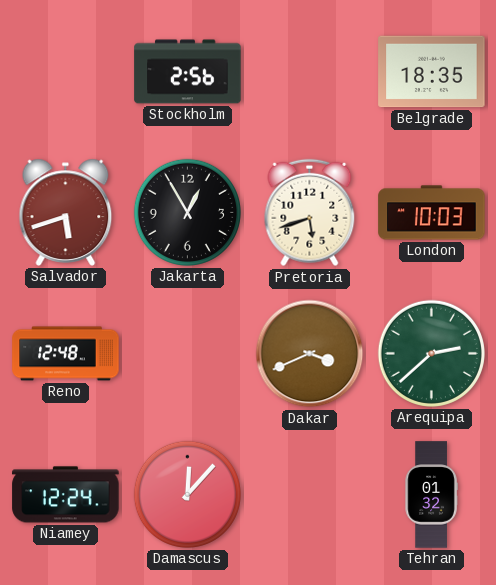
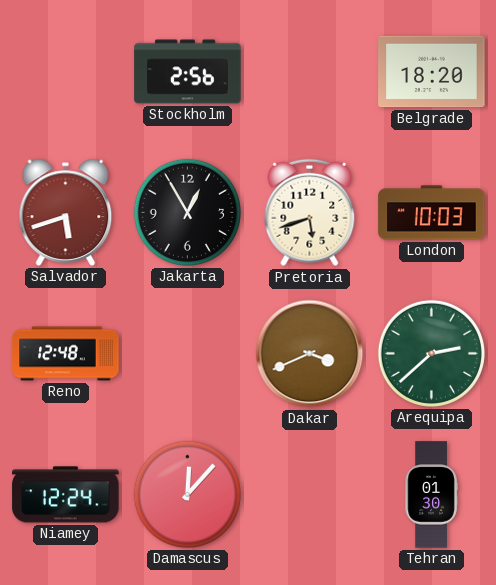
Belgrade: 18:35 -> 18:20
Tehran: 01:32 -> 01:30
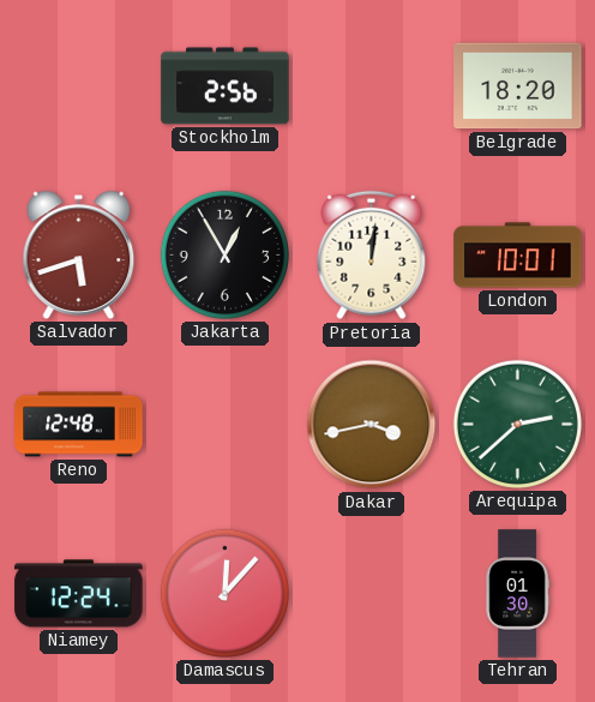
Pretoria: 5:42 -> 12:01
London: 10:03 -> 10:01
Dakar: 3:41 -> 3:43
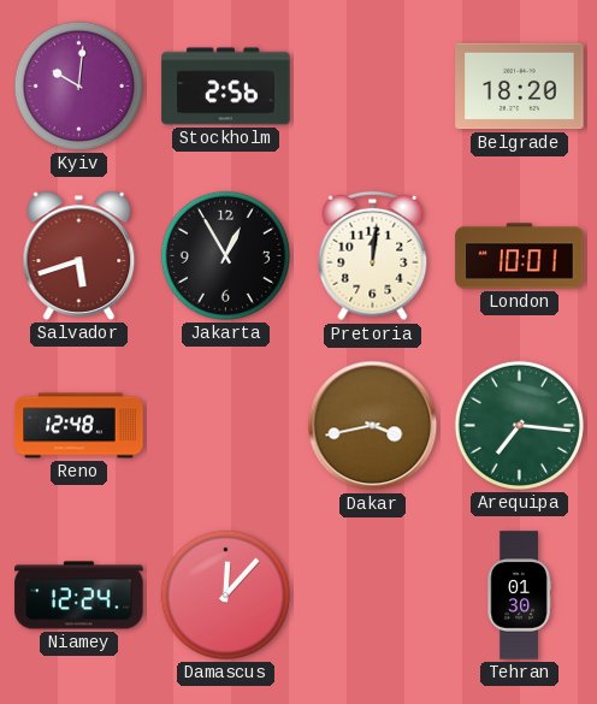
Kyiv: none -> 10:01
Arequipa: 2:38 -> 7:16
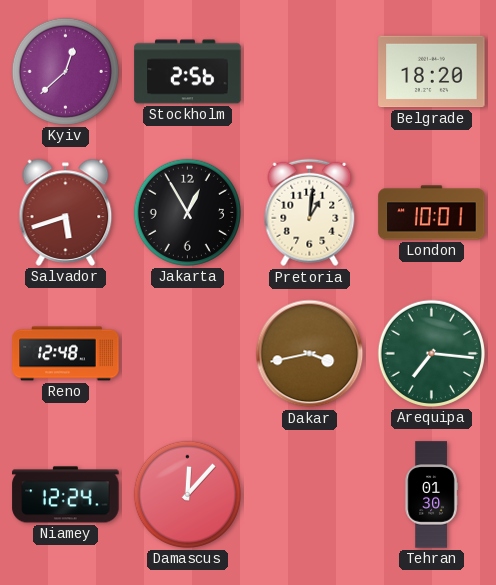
Kyiv: 10:01 -> 12:38
Pretoria: 12:01 -> 1:01
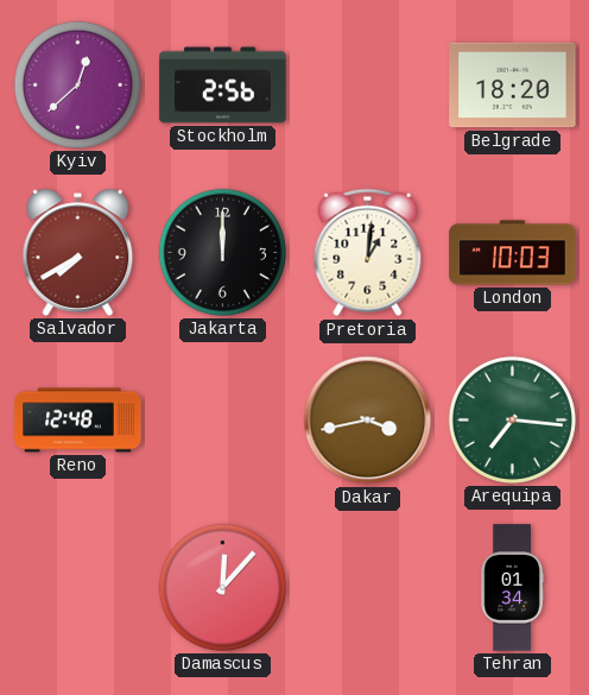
Salvador: 5:42 -> 7:40
Jakarta: 12:55 -> 12:00
London: 10:01 -> 10:03
Niamey: 12:24 -> none
Tehran: 01:30 -> 01:34
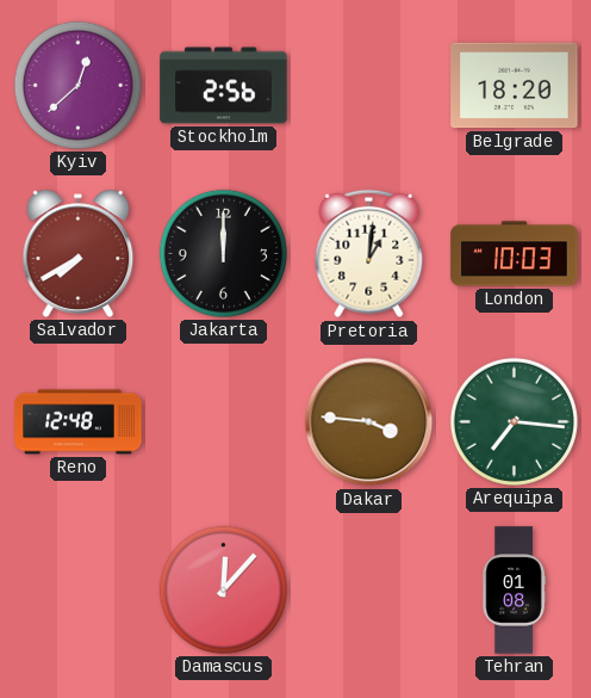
Dakar: 3:43 -> 3:46
Tehran: 01:34 -> 01:08
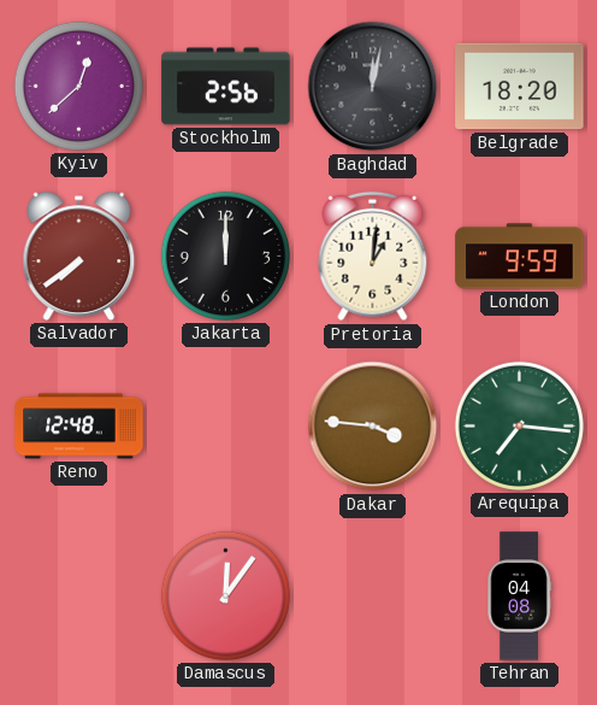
Baghdad: none -> 12:02
Salvador: 7:40 -> 7:39
London: 10:03 -> 9:59
Damascus: 12:07 -> 12:06
Tehran: 01:08 -> 04:08
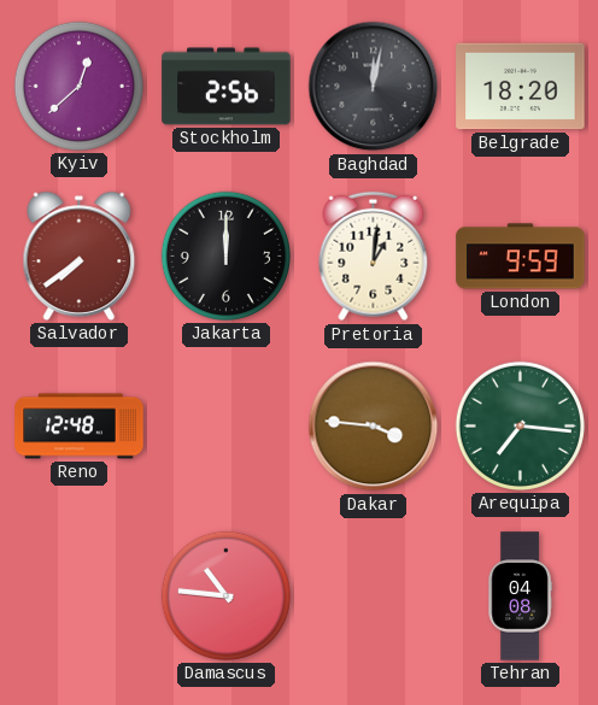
Damascus: 12:06 -> 10:46
